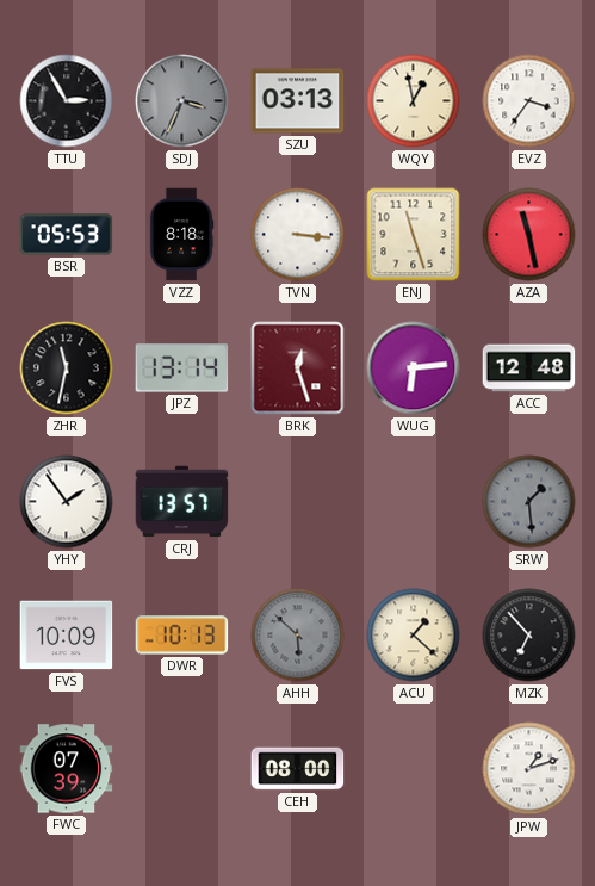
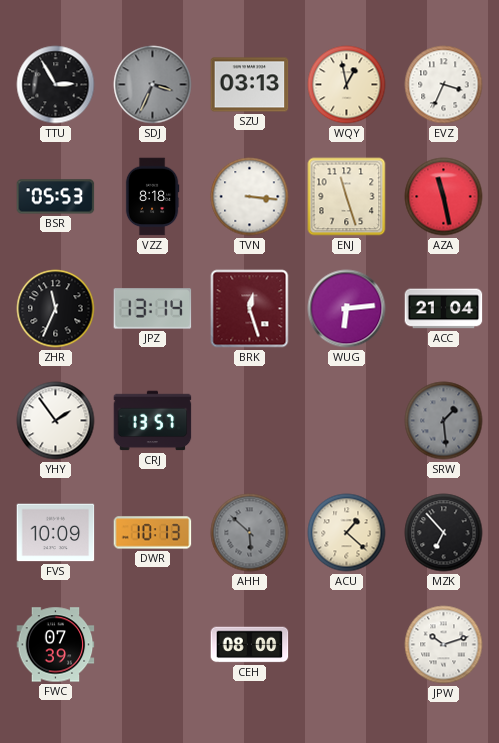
EVZ: 3:36 -> 3:34
ZHR: 11:32 -> 11:34
ACC: 12:48 -> 21:04
JPW: 1:12 -> 10:12
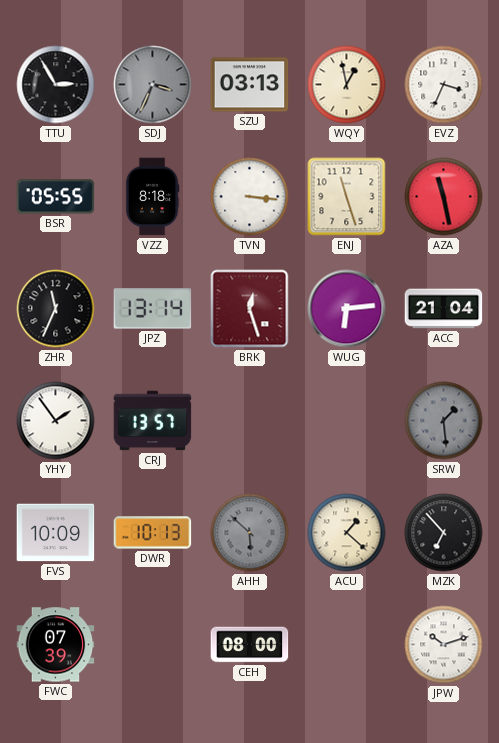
BSR: 05:53 -> 05:55
